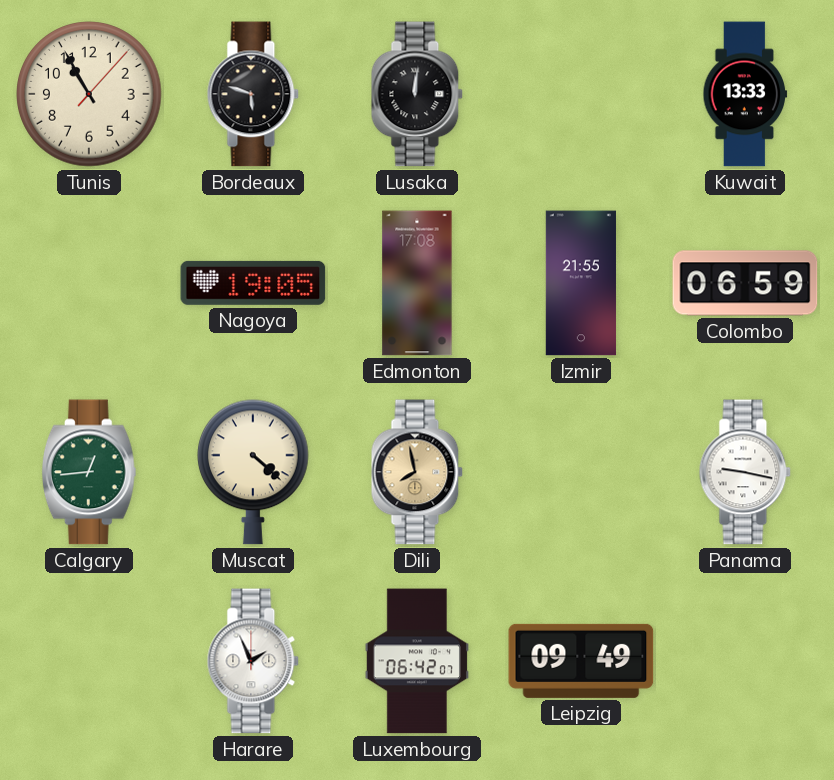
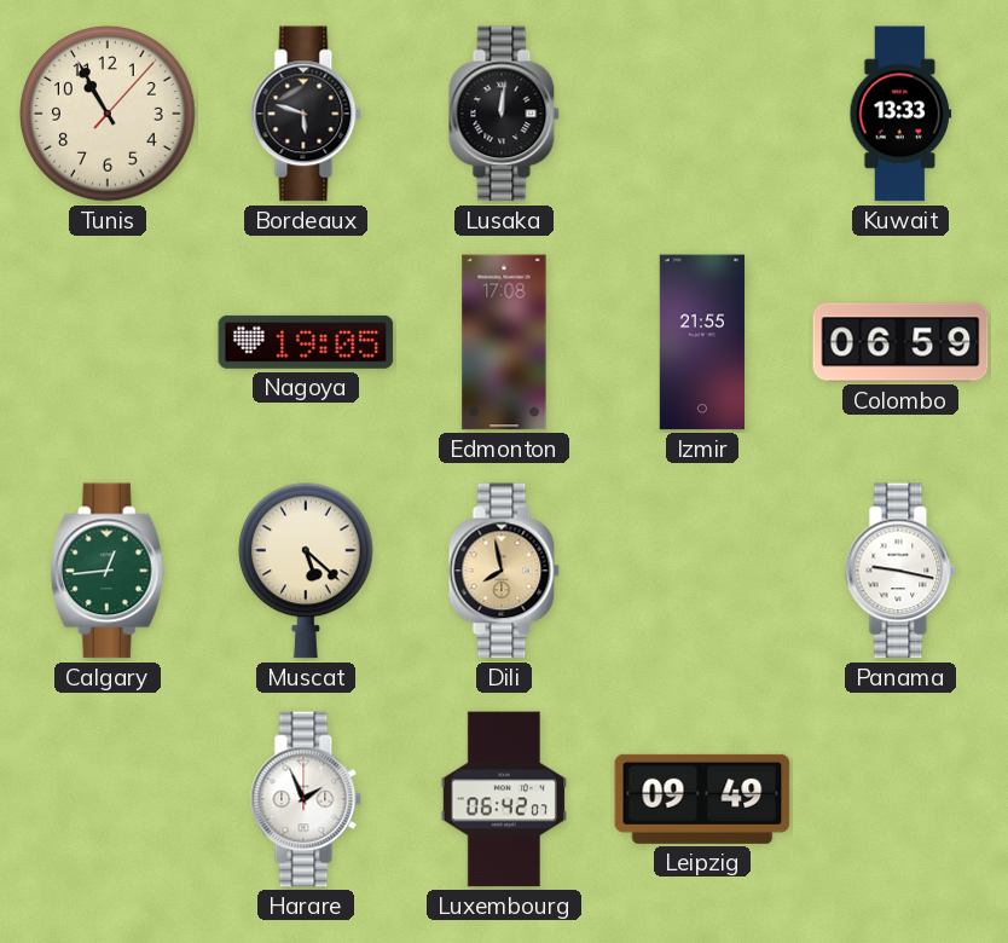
Muscat: 4:22 -> 5:22
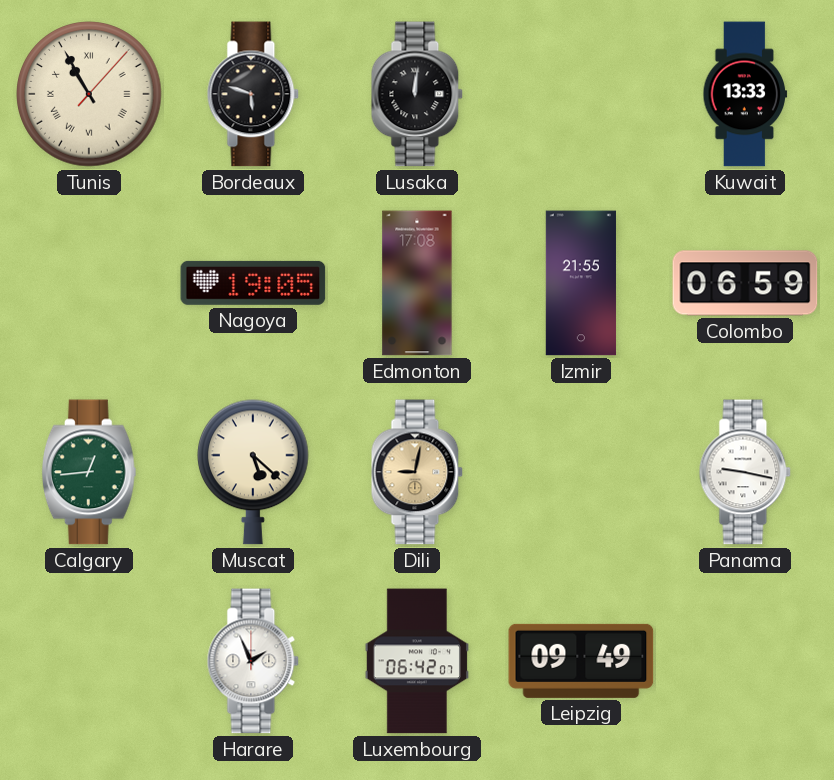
Tunis numerals: Arabic -> Roman
Dili: 7:58 -> 9:02
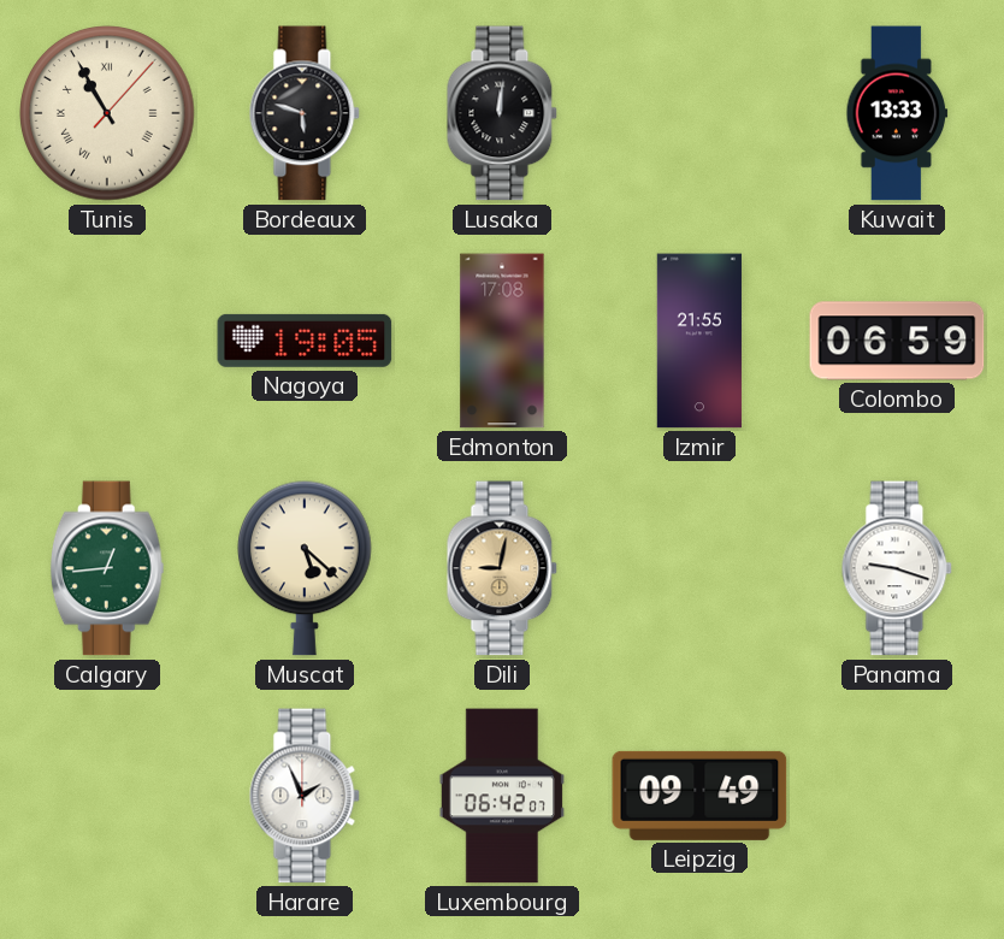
Panama: 9:17 -> 9:18
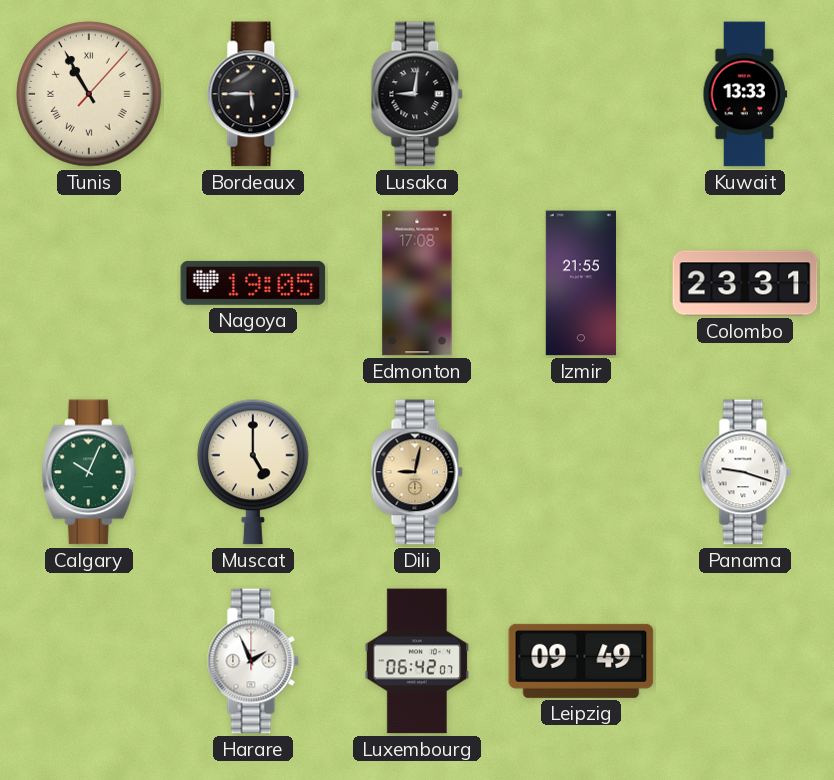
Bordeaux: 5:48 -> 5:45
Lusaka: 12:01 -> 9:01
Colombo: 06:59 -> 23:31
Calgary: 12:44 -> 10:04
Muscat: 5:22 -> 5:00
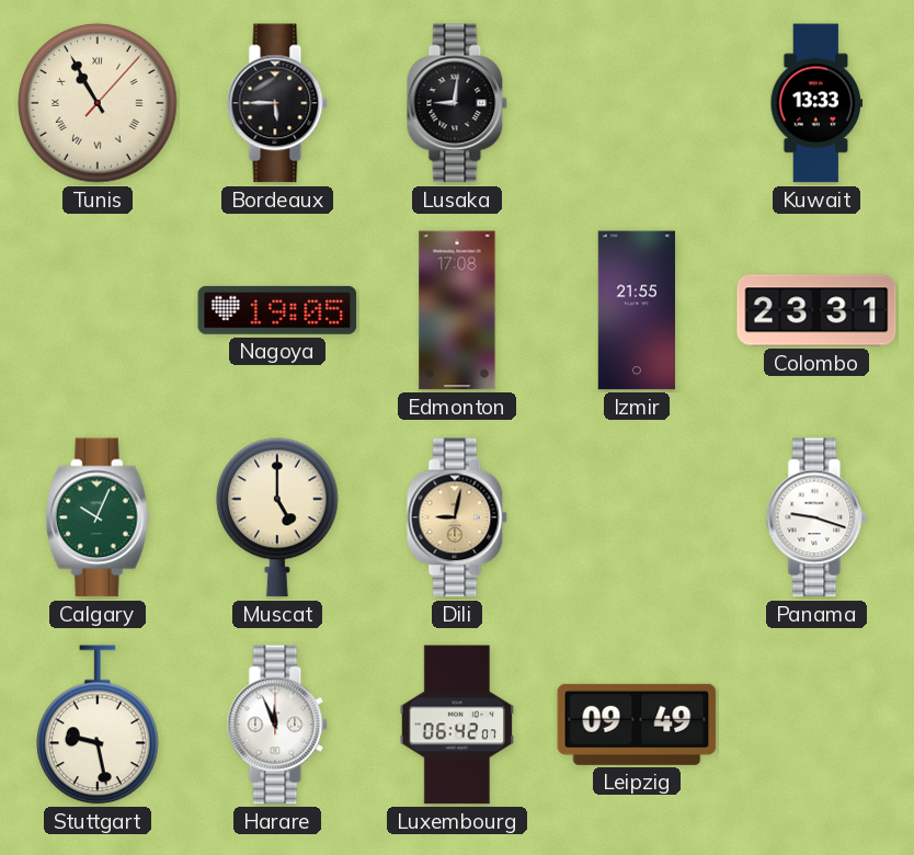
Stuttgart: none -> 9:28
Harare: 1:56 -> 11:56
